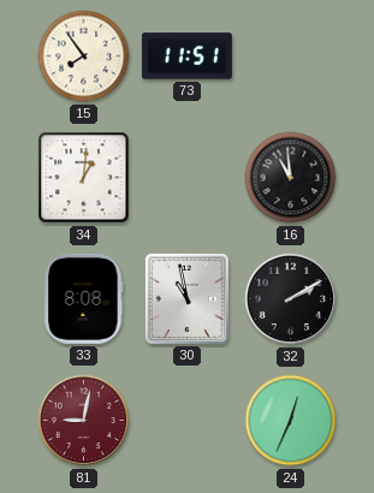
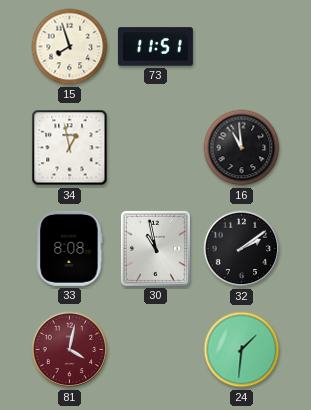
15: 7:54 -> 7:57
34: 1:01 -> 12:58
32: 2:10 -> 2:09
81: 9:02 -> 4:02
24: 12:34 -> 1:31
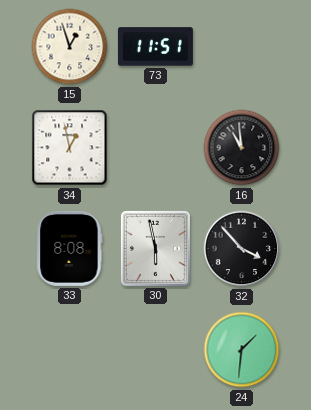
15: 7:57 -> 12:57
30: 10:58 -> 5:58
32: 2:09 -> 3:53
81: 4:02 -> none
